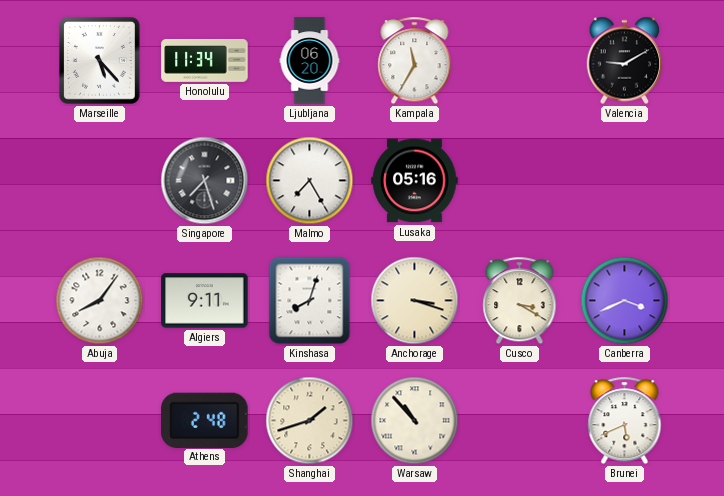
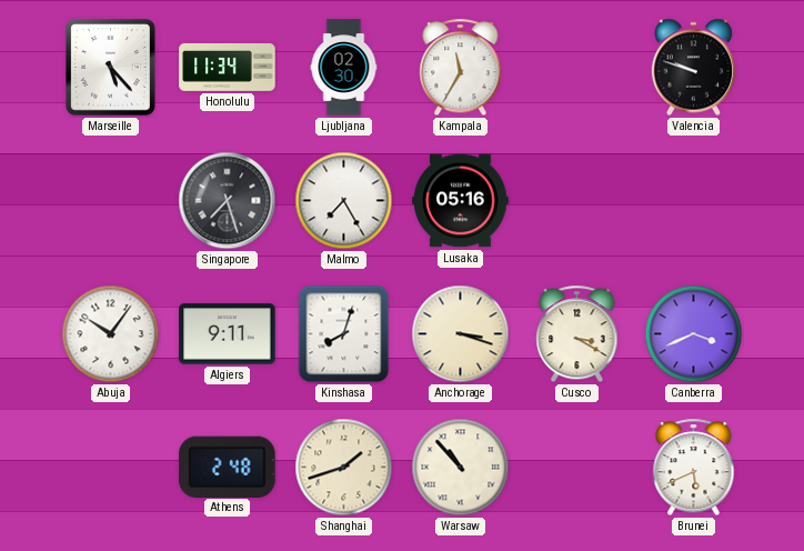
Ljubljana: 06:20 -> 02:30
Valencia: 9:10 -> 9:48
Abuja: 8:06 -> 10:06
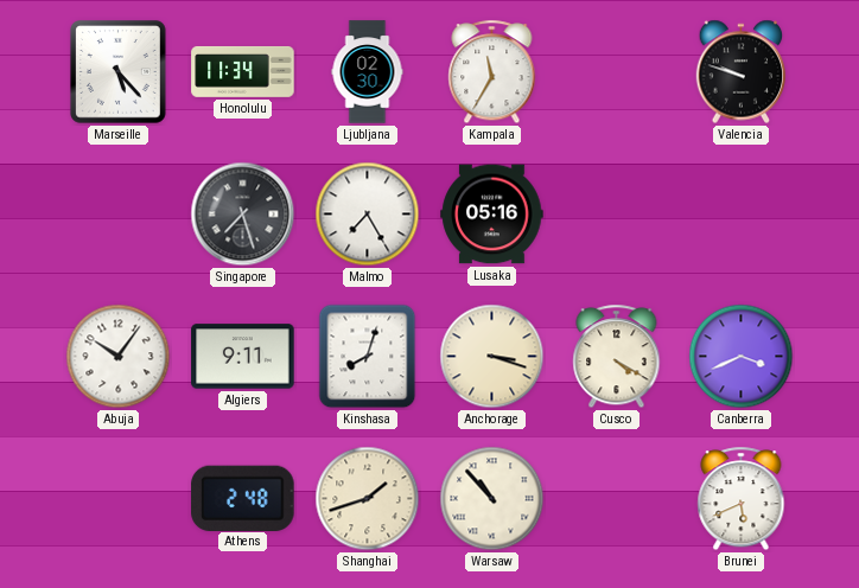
Cusco: 3:20 -> 4:20
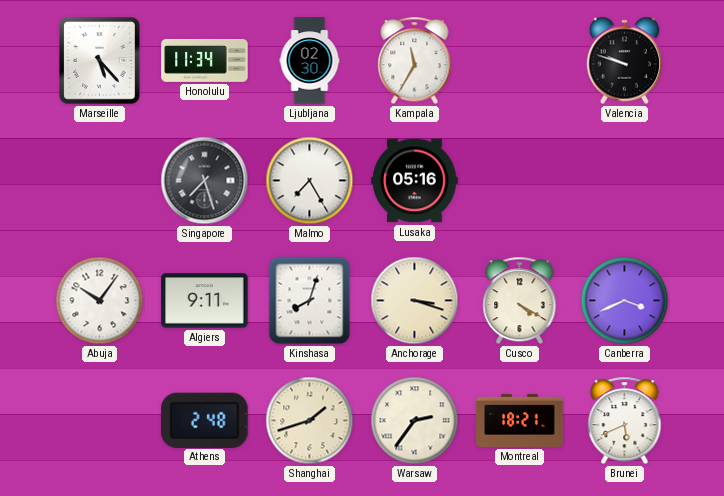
Warsaw: 10:53 -> 2:36
Montreal: none -> 18:21
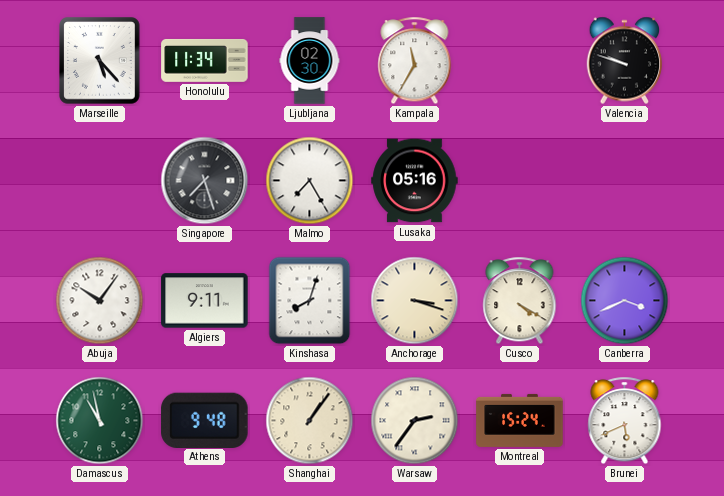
Damascus: none -> 10:58
Athens: 2:48 -> 9:48
Shanghai: 1:42 -> 1:06
Montreal: 18:21 -> 15:24
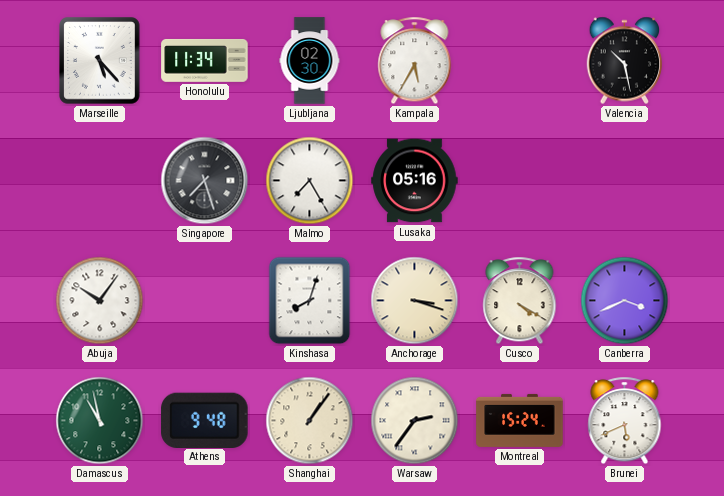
Kampala: 11:35 -> 5:35
Valencia: 9:48 -> 10:28
Algiers: 9:11 -> none
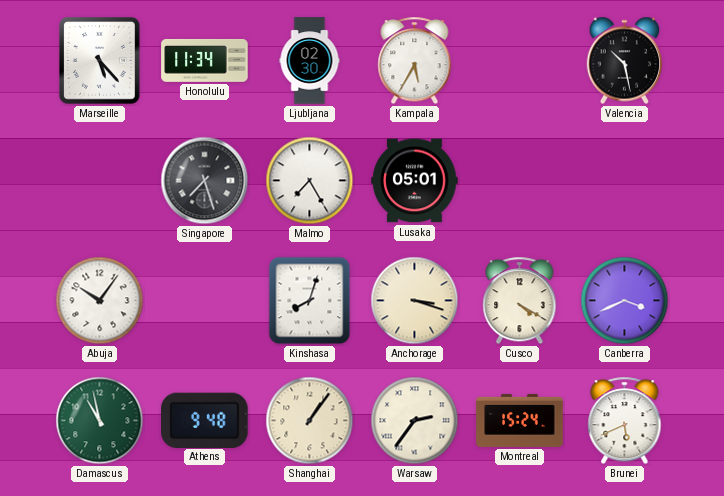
Lusaka: 05:16 -> 05:01
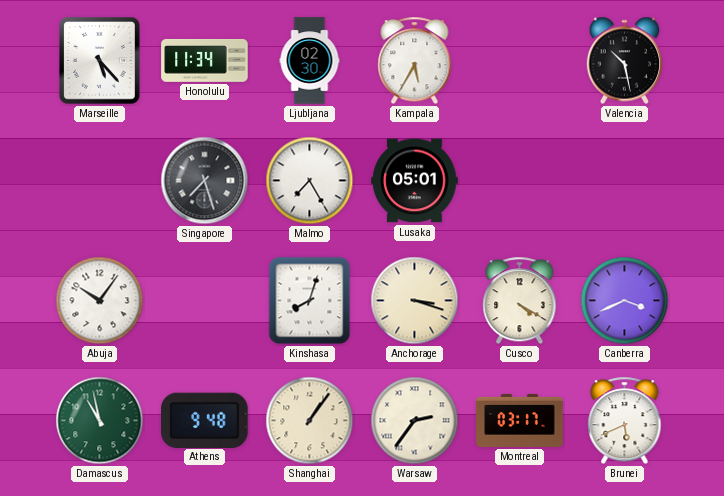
Montreal: 15:24 -> 03:17
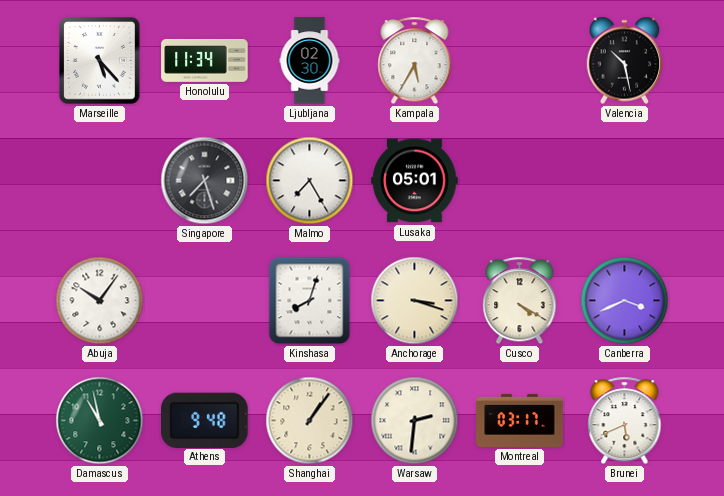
Warsaw: 2:36 -> 2:31
